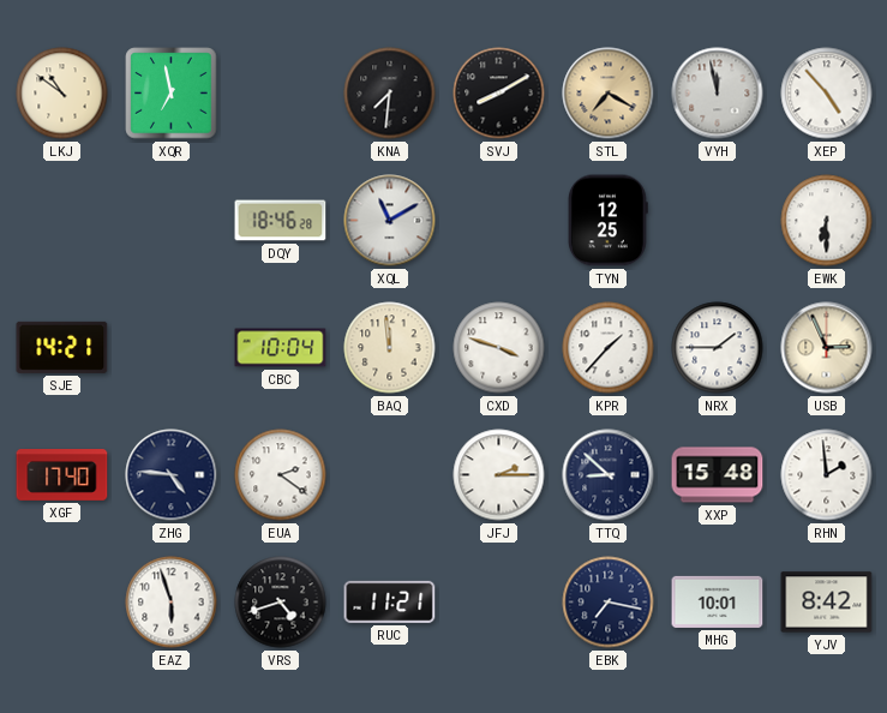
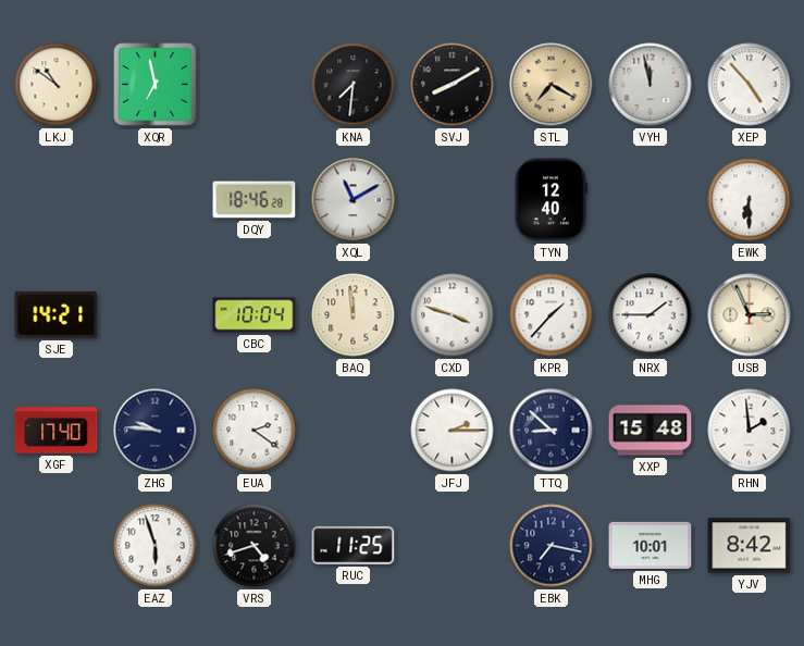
TYN: 12:25 -> 12:40
ZHG: 4:46 -> 9:46
RUC: 11:21 -> 11:25
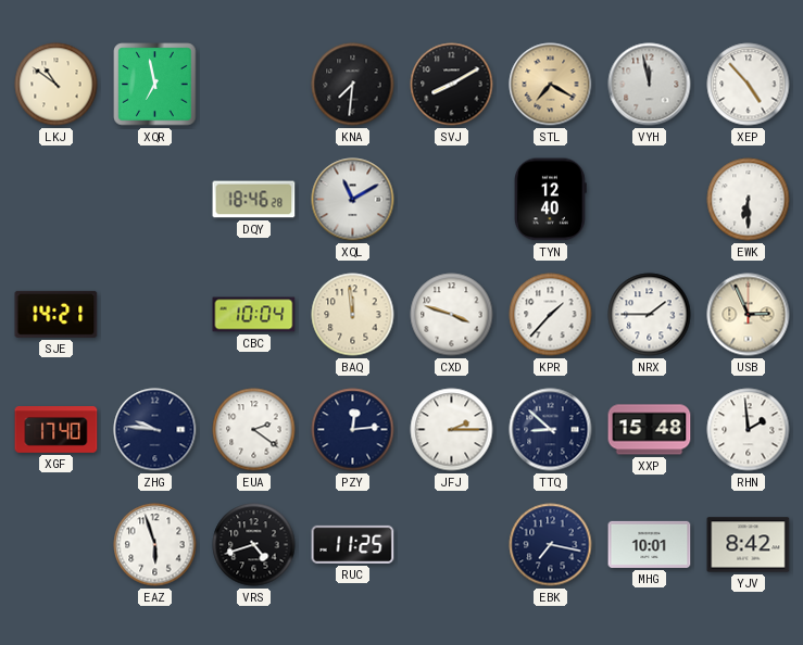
PZY: none -> 12:14
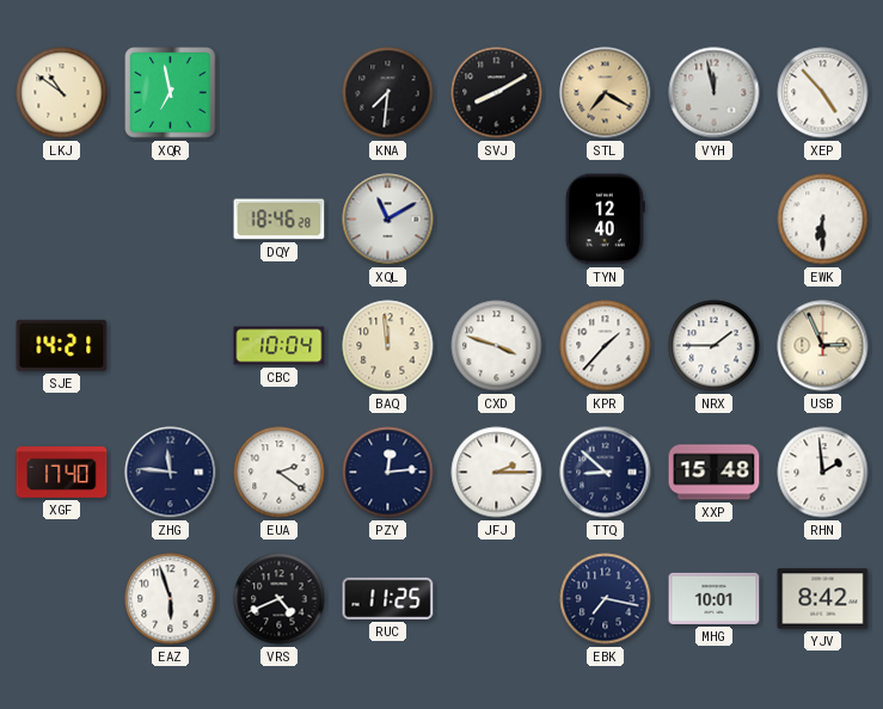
ZHG: 9:46 -> 11:46
VRS: 4:42 -> 4:41
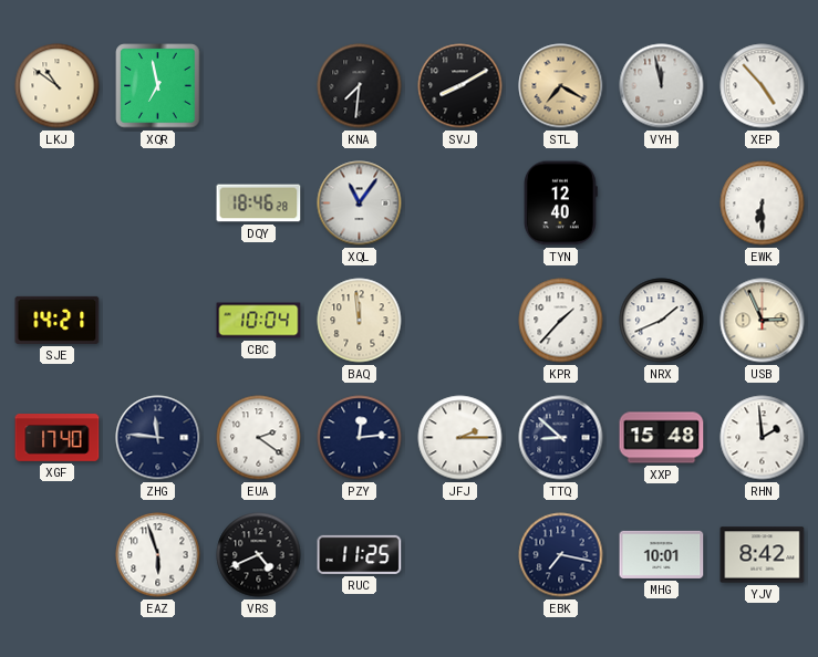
XQL: 11:10 -> 11:06
CXD: 3:48 -> none
NRX: 1:45 -> 1:41
